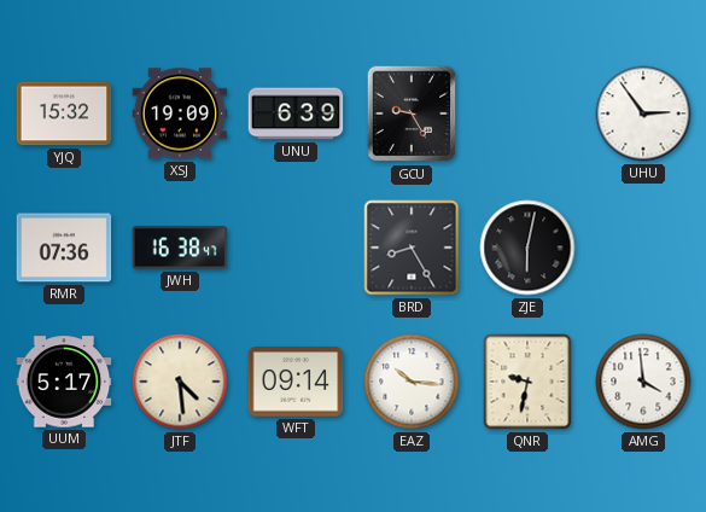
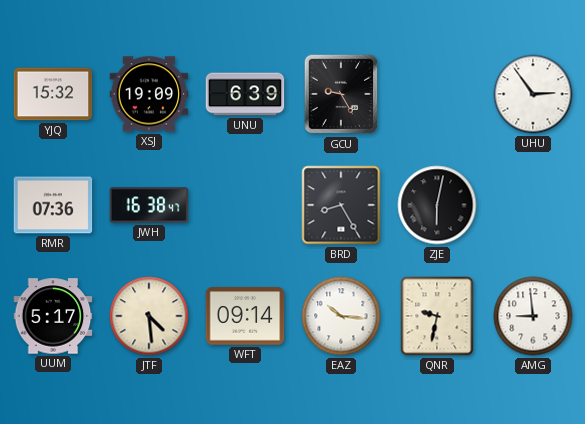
AMG: 3:59 -> 8:59
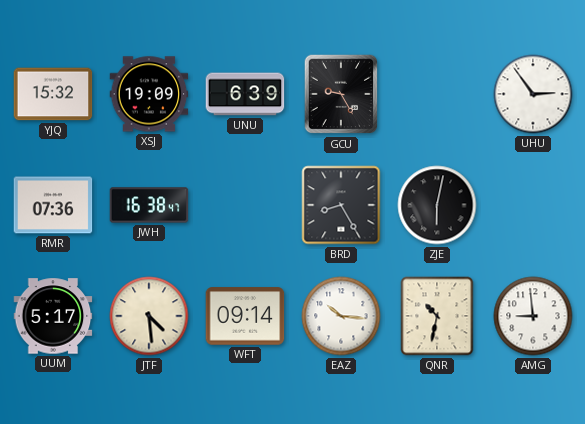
QNR: 9:32 -> 10:32
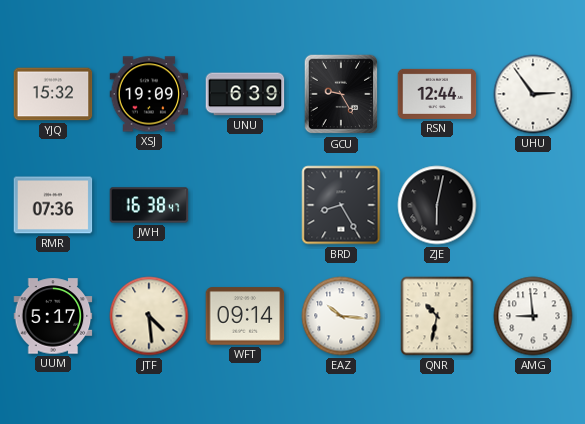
RSN: none -> 12:44
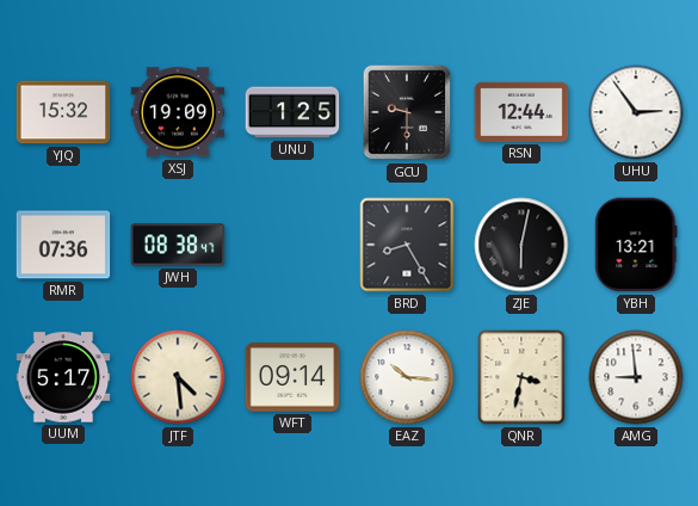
UNU: 6:39 -> 1:25
GCU: 9:25 -> 9:30
JWH: 16:38 -> 08:38
YBH: none -> 13:21
QNR: 10:32 -> 3:32
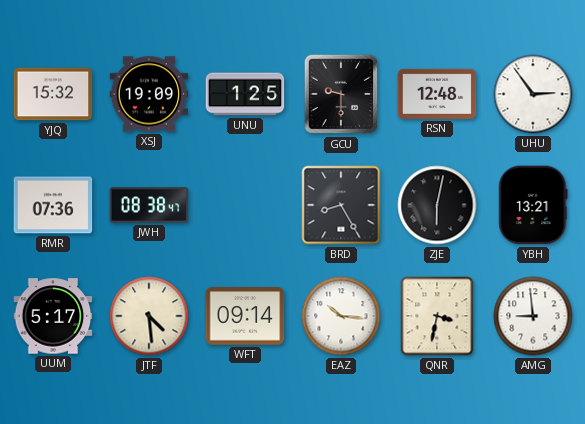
RSN: 12:44 -> 12:48
